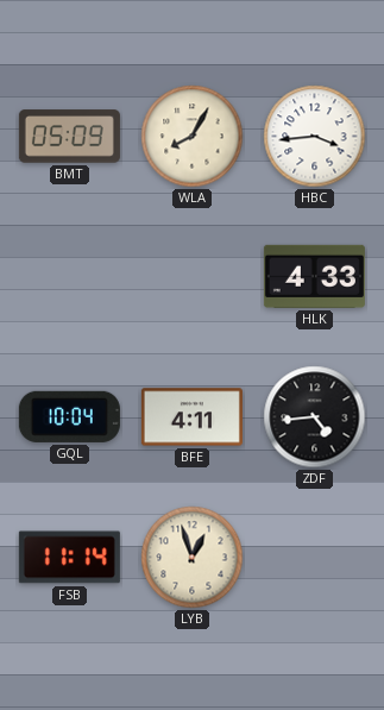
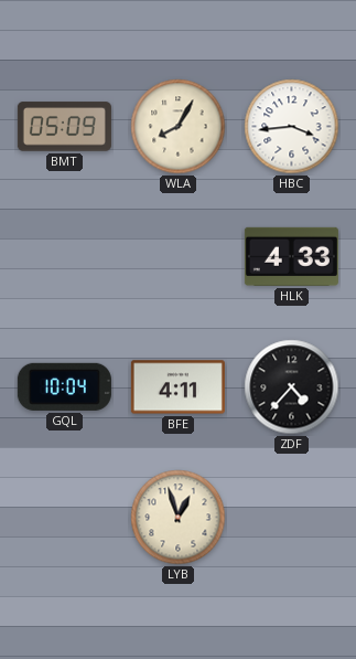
ZDF: 4:44 -> 4:37
FSB: 11:14 -> none
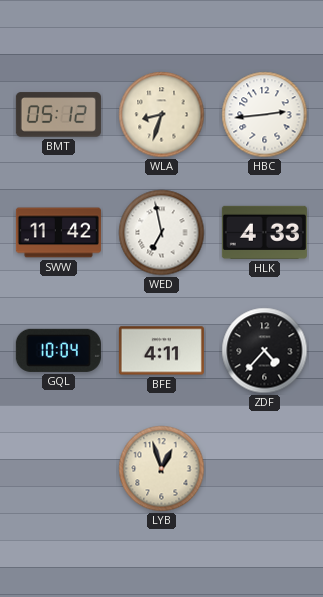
BMT: 05:09 -> 05:12
WLA: 8:05 -> 8:33
HBC: 3:44 -> 2:44
SWW: none -> 11:42
WED: none -> 6:58
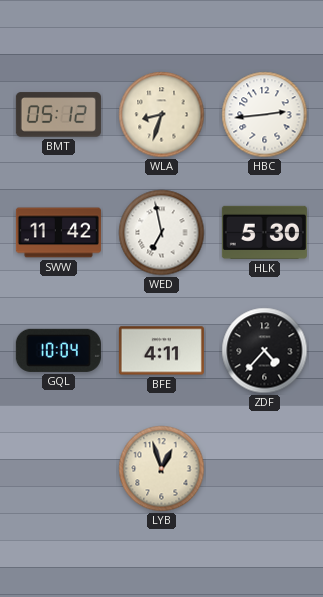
HLK: 4:33 -> 5:30
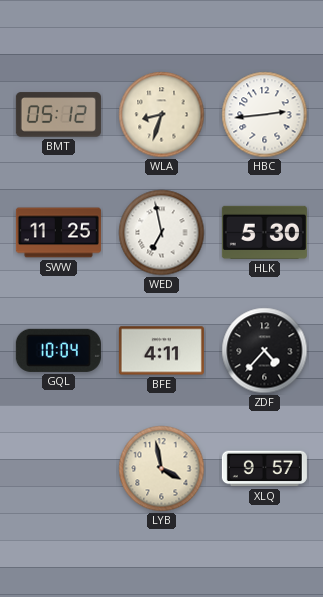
SWW: 11:42 -> 11:25
LYB: 12:57 -> 3:58
XLQ: none -> 9:57
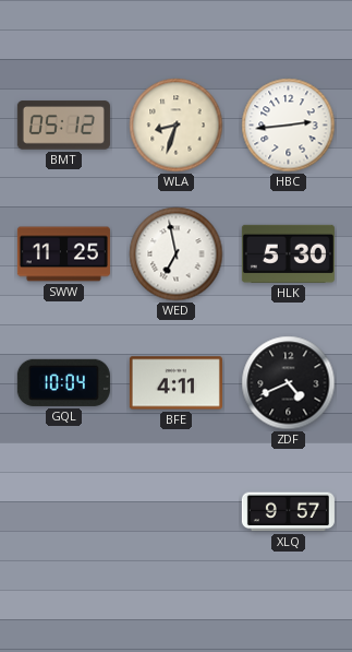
ZDF: 4:37 -> 4:41
LYB: 3:58 -> none
